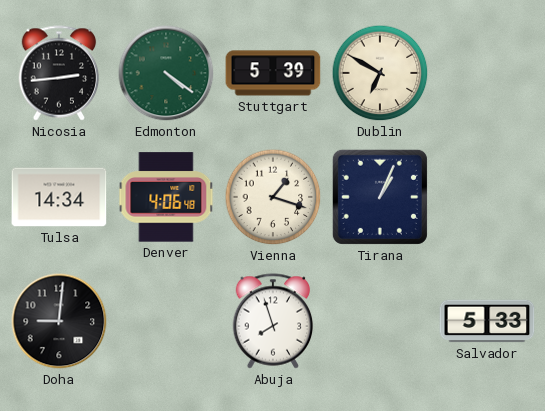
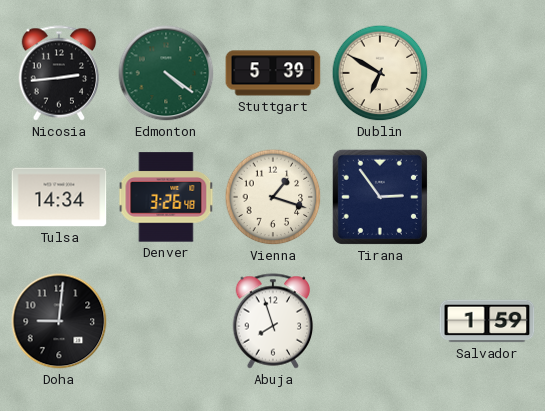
Denver: 4:06 -> 3:26
Tirana: 1:04 -> 2:54
Salvador: 5:33 -> 1:59
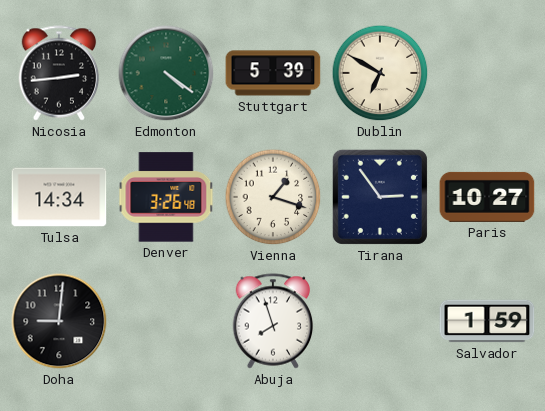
Paris: none -> 10:27
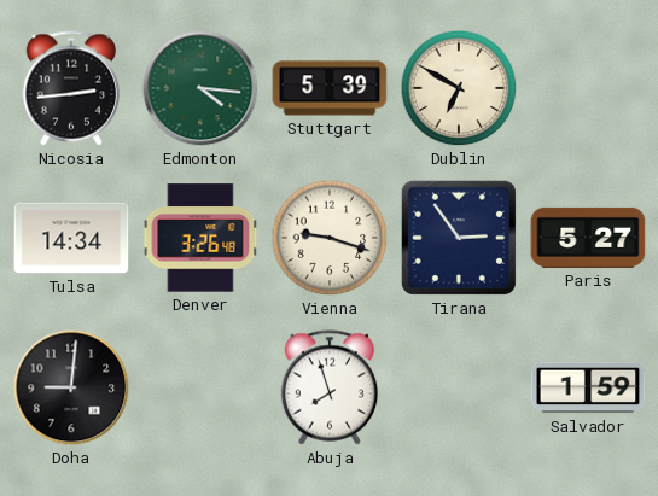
Edmonton: 4:21 -> 4:16
Vienna: 1:18 -> 9:18
Paris: 10:27 -> 5:27
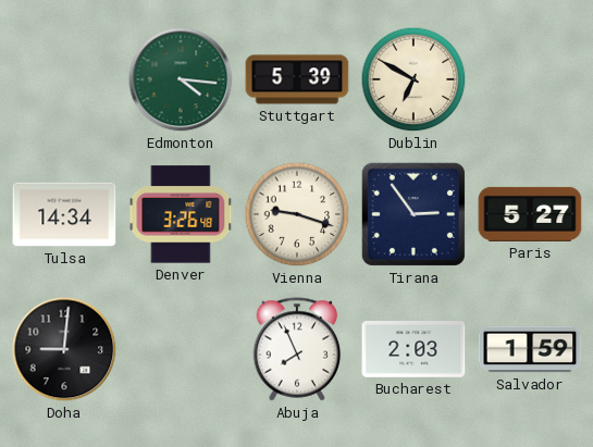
Nicosia: 2:44 -> none
Abuja: 7:57 -> 7:56
Bucharest: none -> 2:03
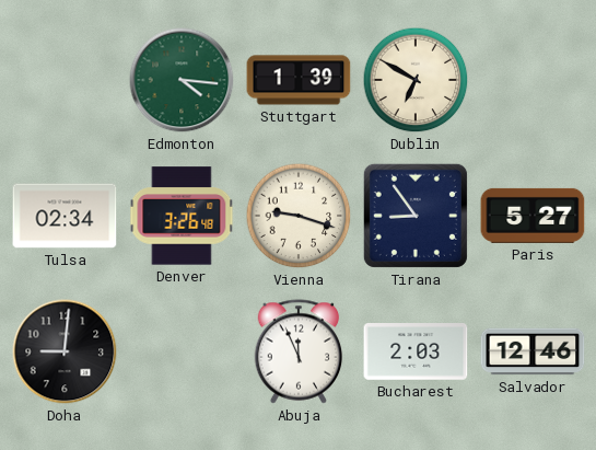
Stuttgart: 5:39 -> 1:39
Tulsa: 14:34 -> 02:34
Tirana: 2:54 -> 8:54
Abuja: 7:56 -> 11:56
Salvador: 1:59 -> 12:46
